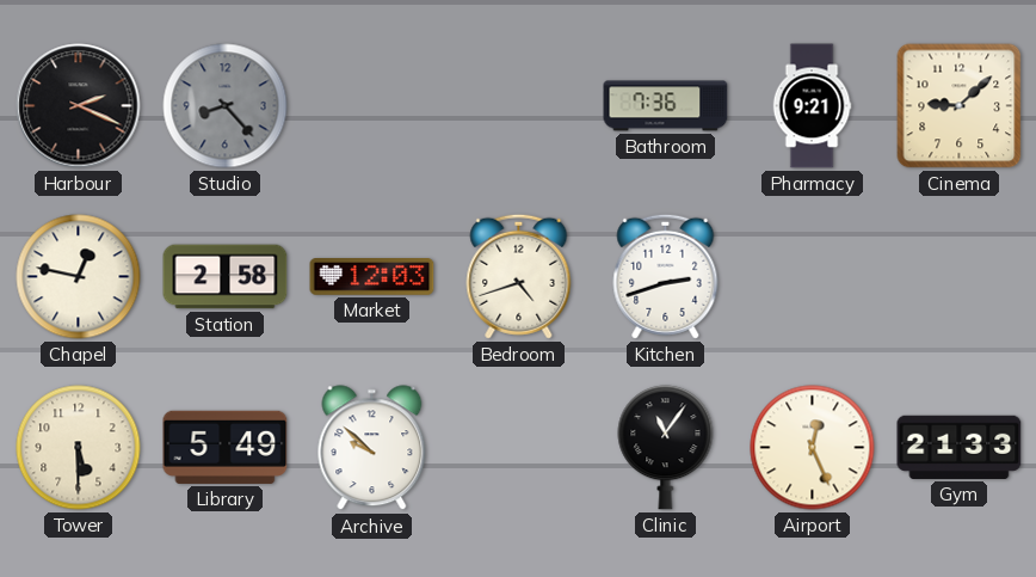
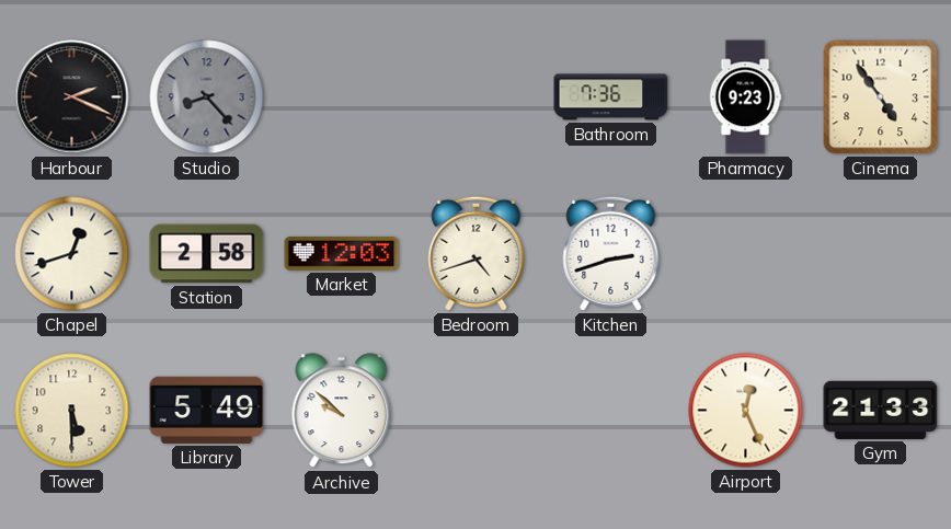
Pharmacy: 9:21 -> 9:23
Cinema: 9:08 -> 4:54
Chapel: 12:47 -> 12:42
Clinic: 11:06 -> none
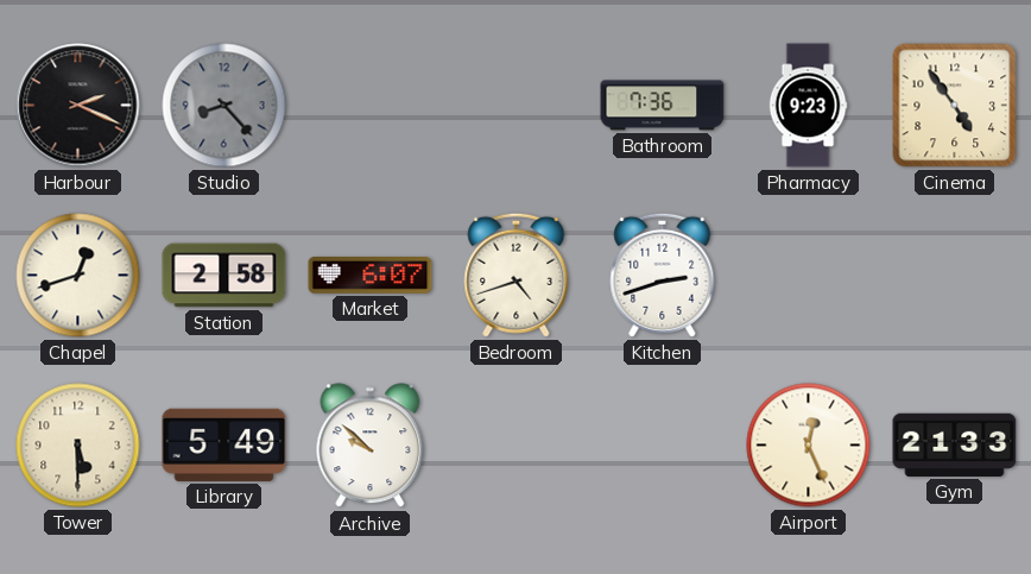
Market: 12:03 -> 6:07
